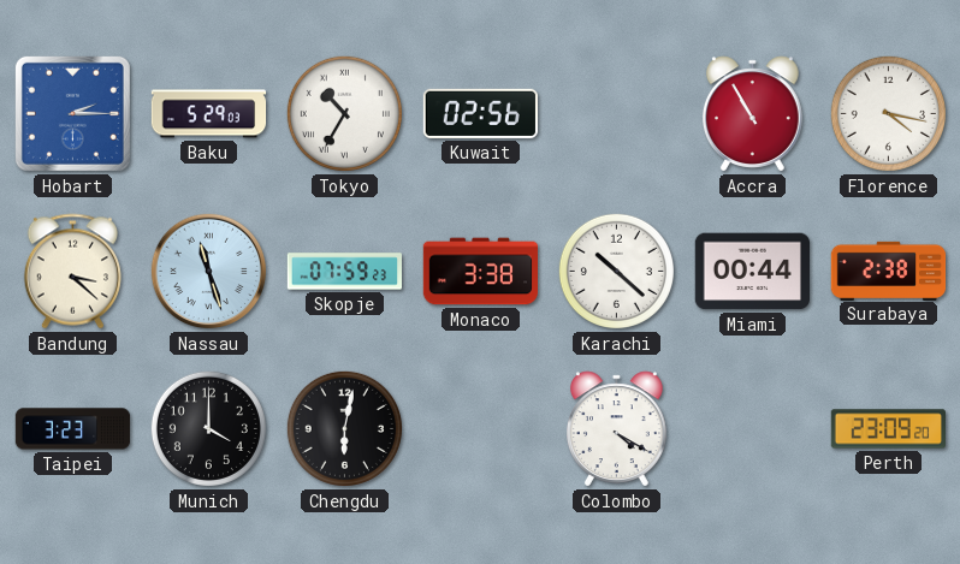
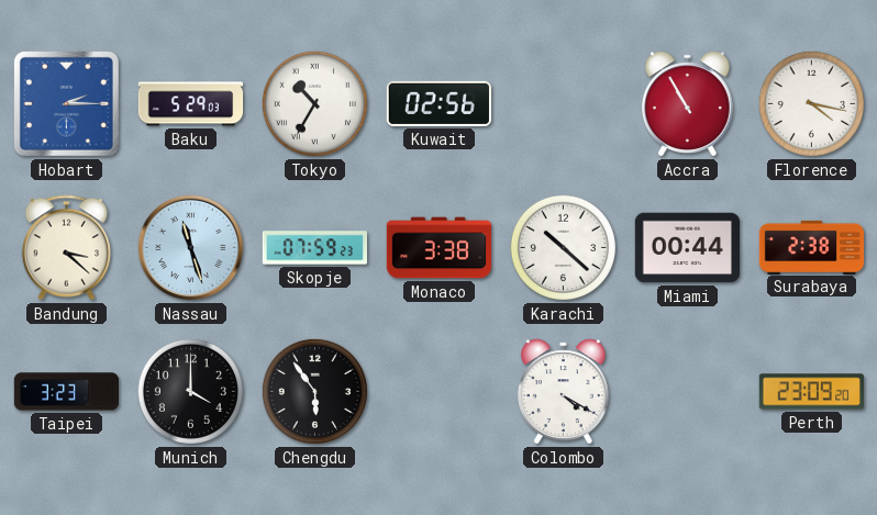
Chengdu: 6:02 -> 5:54
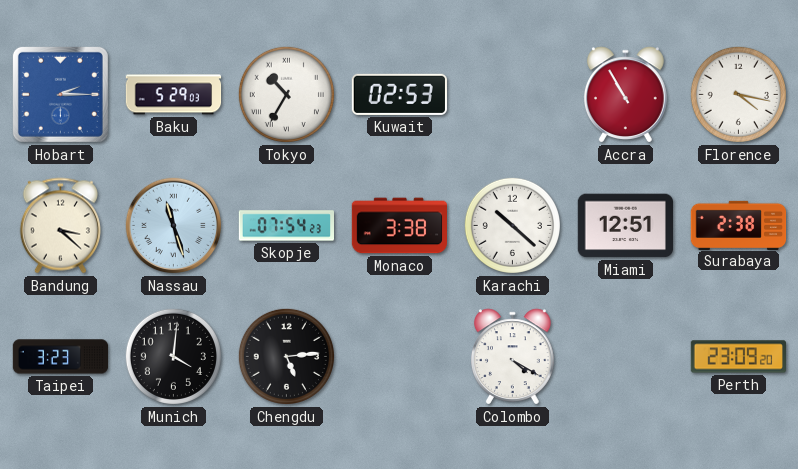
Kuwait: 02:56 -> 02:53
Skopje: 07:59 -> 07:54
Miami: 00:44 -> 12:51
Munich: 4:00 -> 4:01
Chengdu: 5:54 -> 5:14
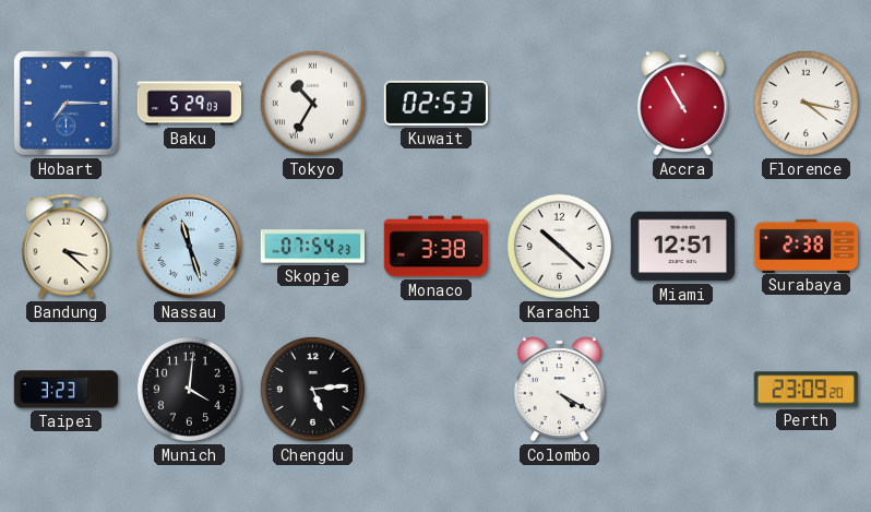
Hobart: 2:15 -> 7:15
